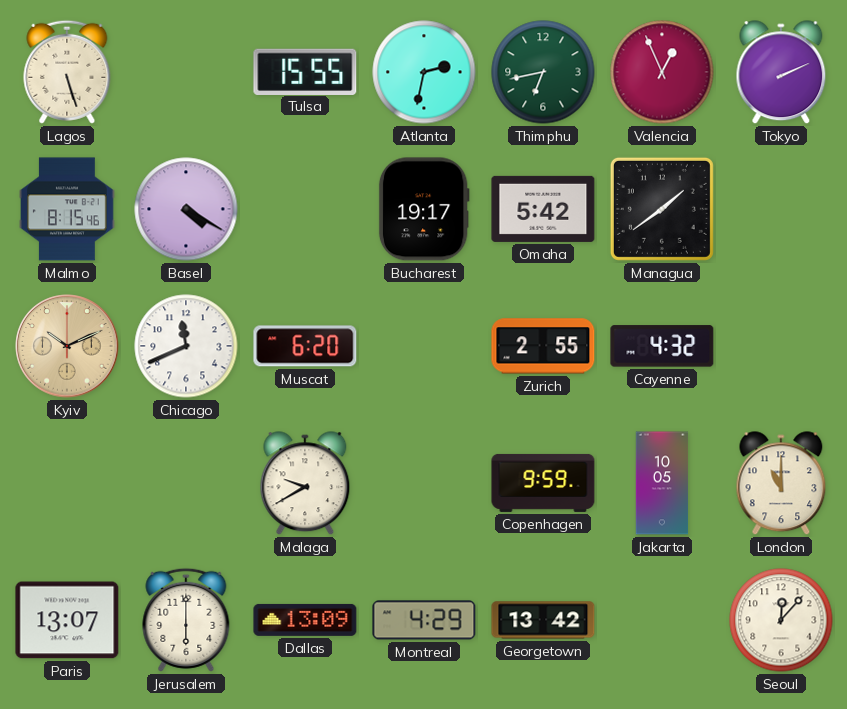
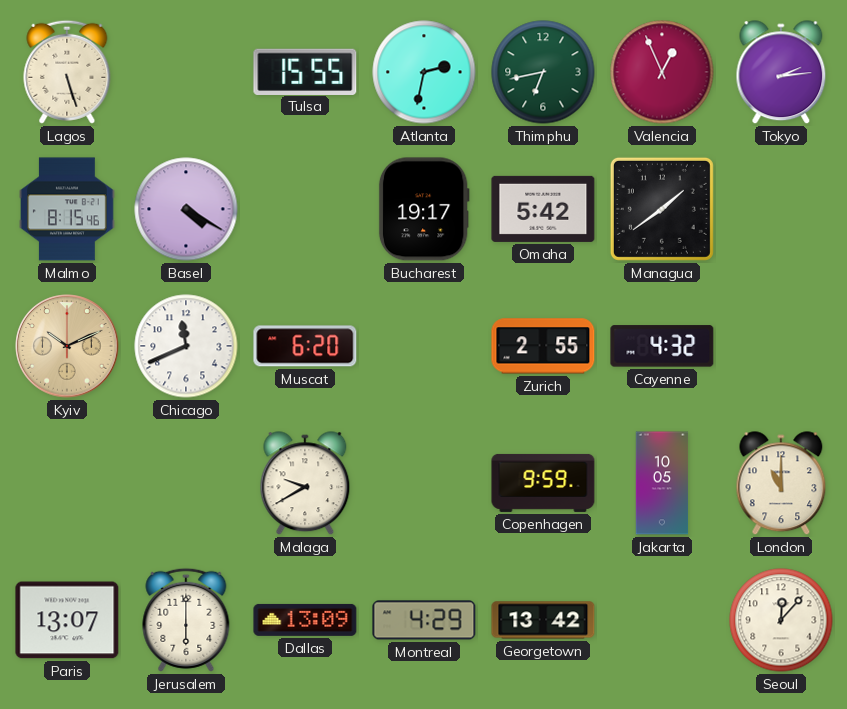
Tokyo: 2:11 -> 2:14
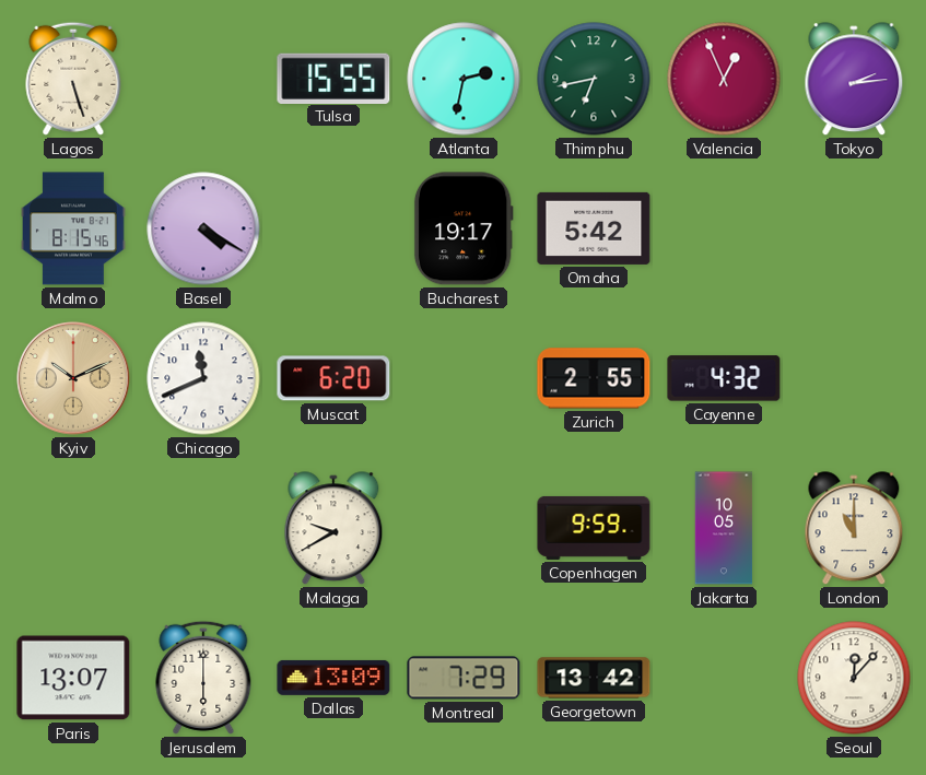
Managua: 1:39 -> none
Montreal: 4:29 -> 7:29
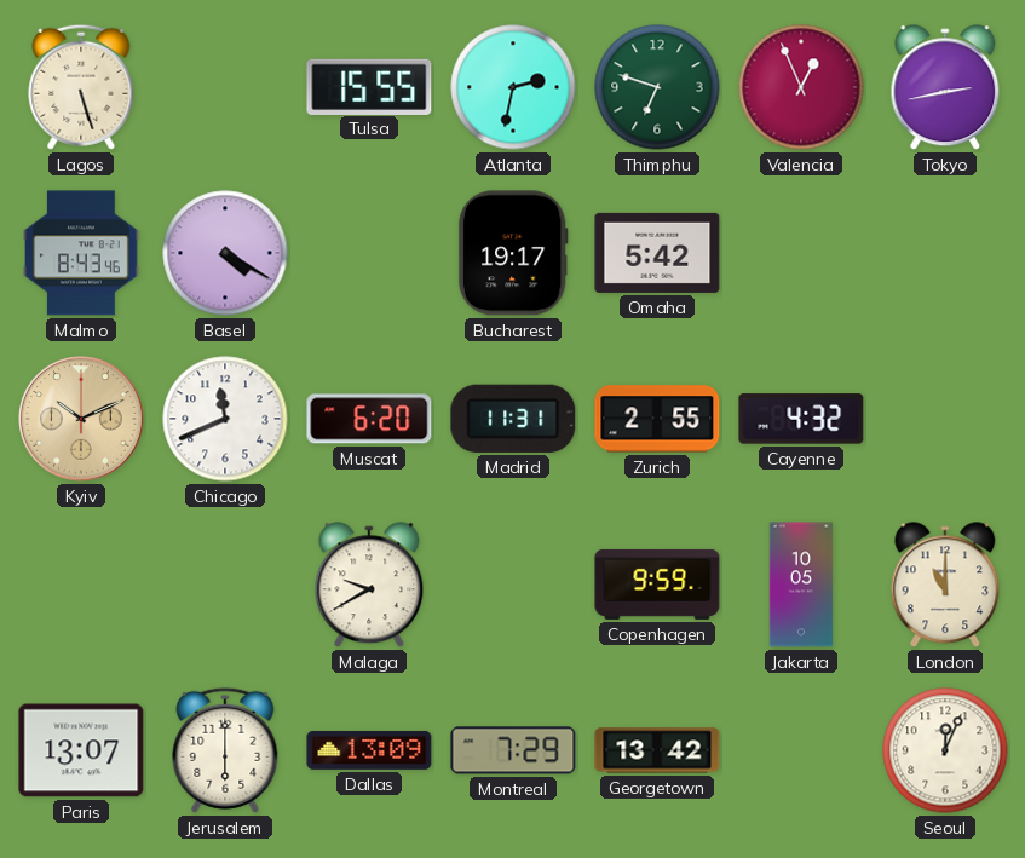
Thimphu: 6:43 -> 6:48
Tokyo: 2:14 -> 2:43
Malmo: 8:15 -> 8:43
Madrid: none -> 11:31
Seoul: 12:07 -> 12:04
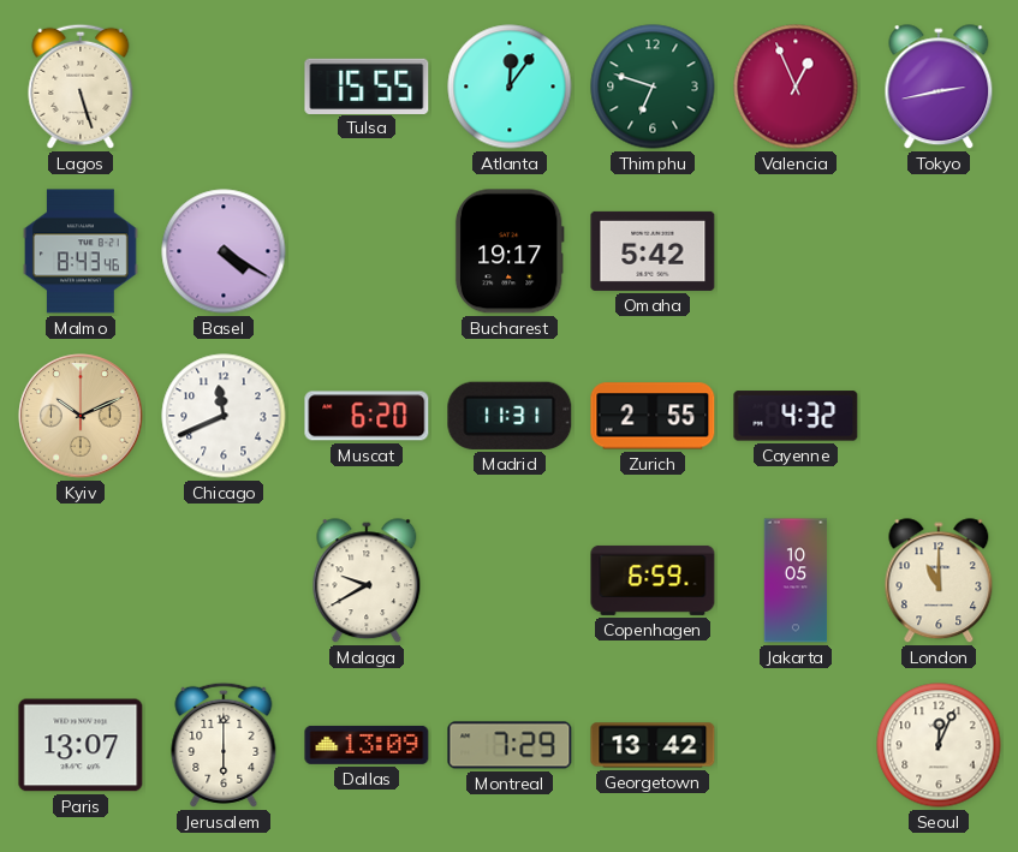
Atlanta: 2:32 -> 12:06
Copenhagen: 9:59 -> 6:59
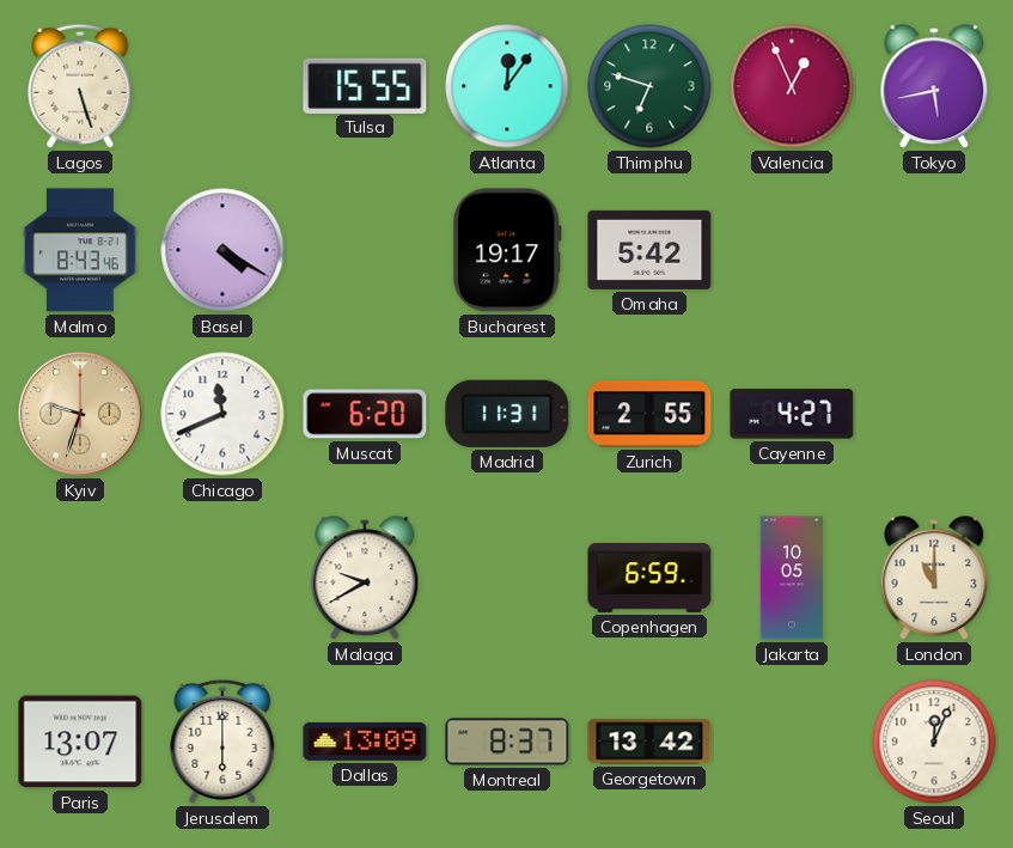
Tokyo: 2:43 -> 5:43
Kyiv: 10:11 -> 9:33
Cayenne: 4:32 -> 4:27
Montreal: 7:29 -> 8:37
